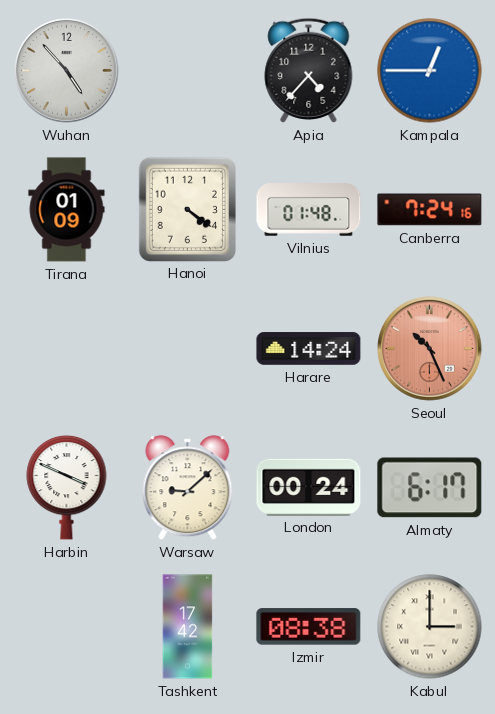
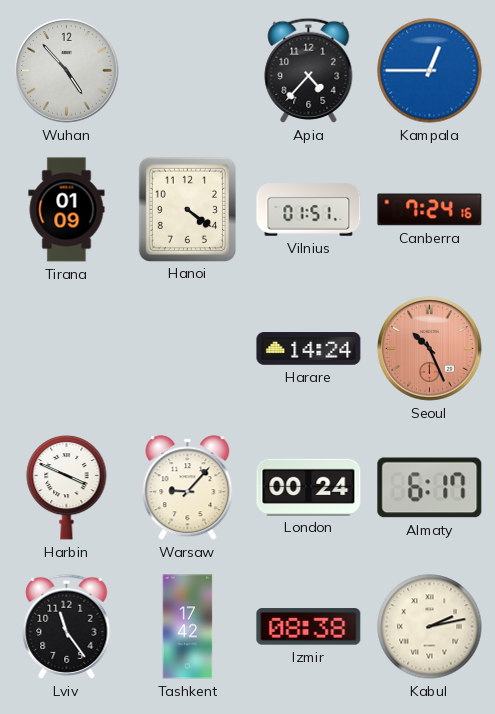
Vilnius: 01:48 -> 01:51
Warsaw: 9:08 -> 9:07
Lviv: none -> 11:24
Kabul: 3:00 -> 2:13
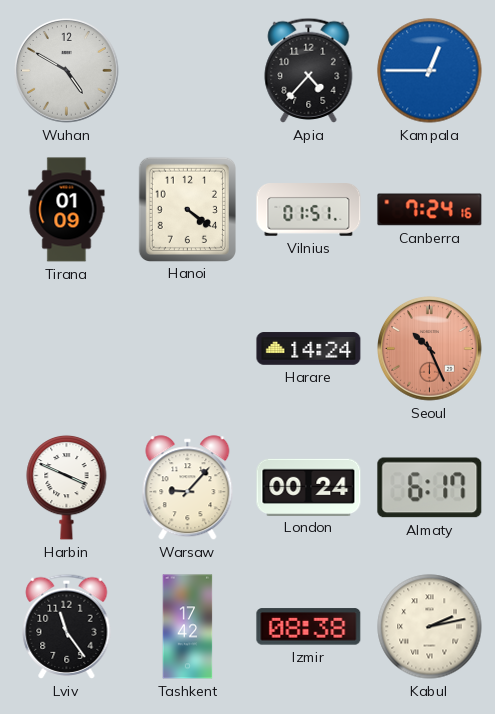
Wuhan: 4:53 -> 4:50
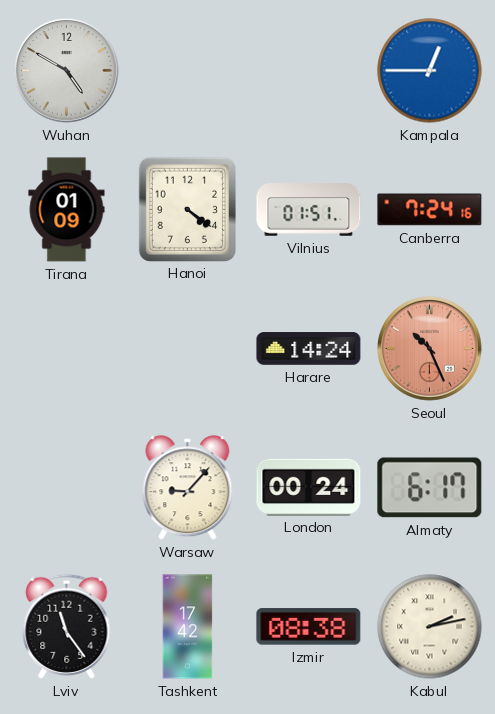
Apia: 4:37 -> none
Harbin: 3:49 -> none
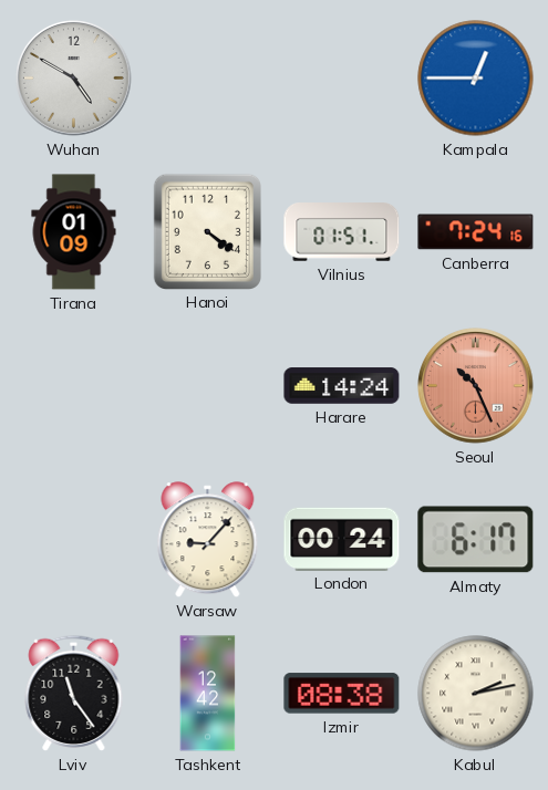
Tashkent: 17:42 -> 12:42
